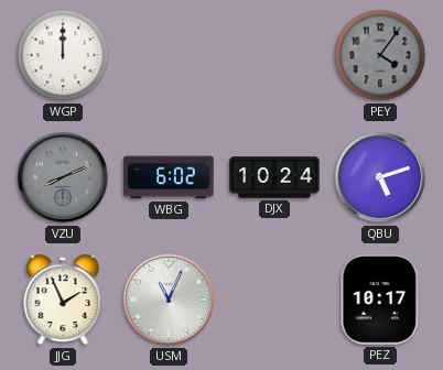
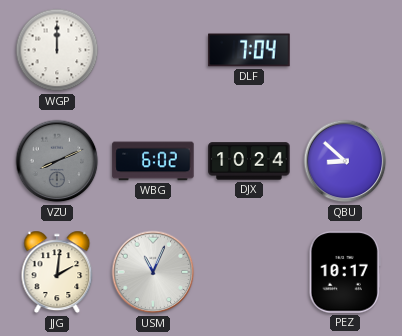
DLF: none -> 7:04
PEY: 4:06 -> none
QBU: 5:12 -> 8:52
JJG: 1:56 -> 2:01
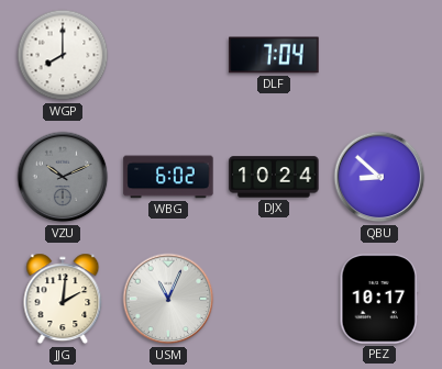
WGP: 12:00 -> 8:00
VZU: 8:11 -> 10:11
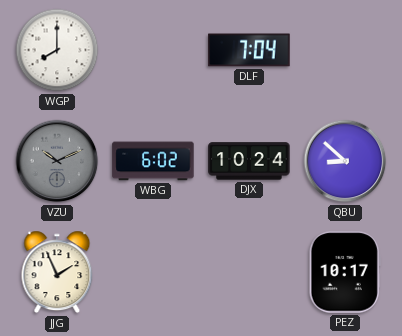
JJG: 2:01 -> 1:56
USM: 11:04 -> none
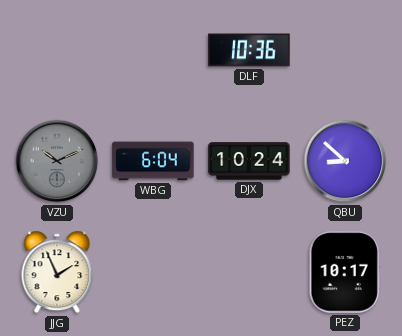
WGP: 8:00 -> none
DLF: 7:04 -> 10:36
WBG: 6:02 -> 6:04
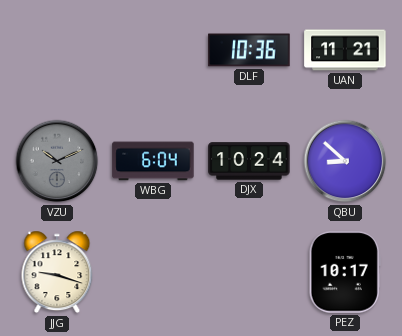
UAN: none -> 11:21
JJG: 1:56 -> 9:18
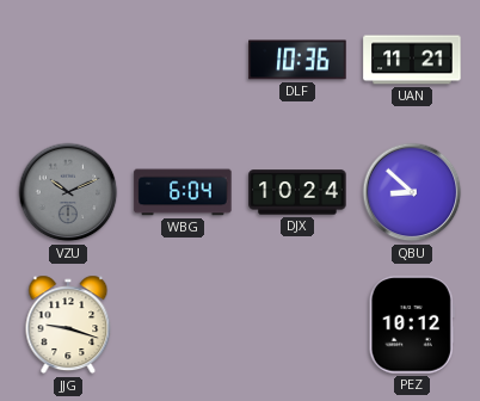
PEZ: 10:17 -> 10:12
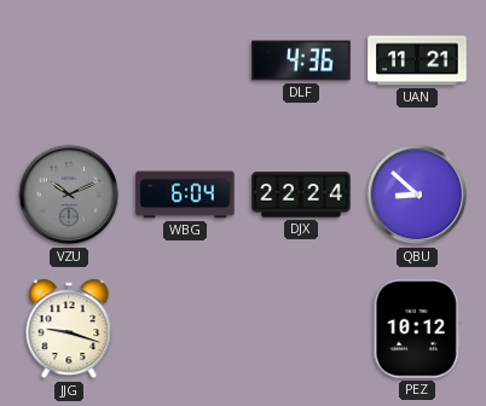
DLF: 10:36 -> 4:36
DJX: 10:24 -> 22:24
